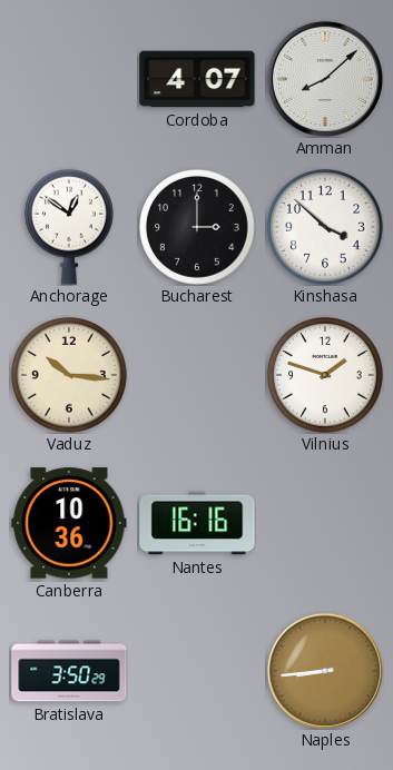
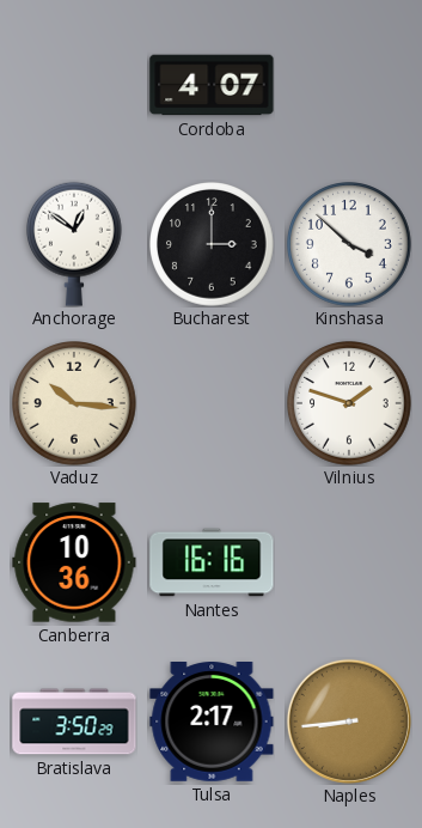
Amman: 8:08 -> none
Tulsa: none -> 2:17
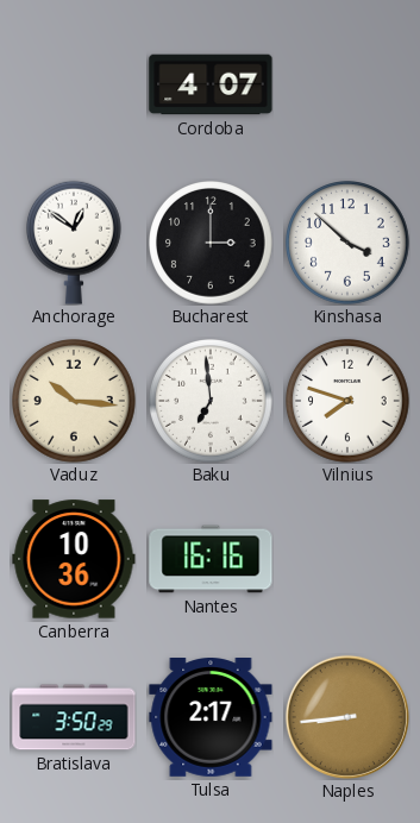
Baku: none -> 6:59
Vilnius: 1:48 -> 7:48
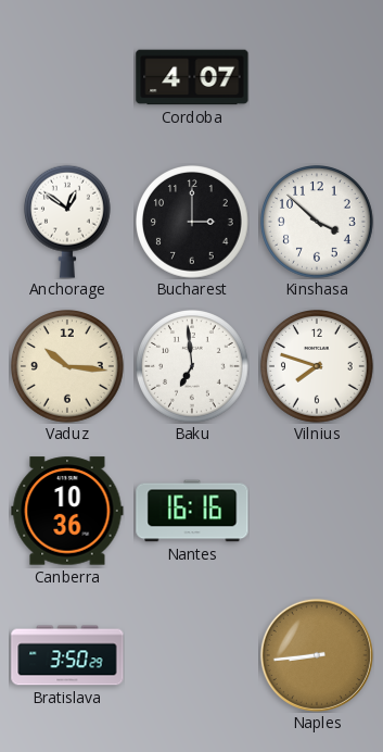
Tulsa: 2:17 -> none
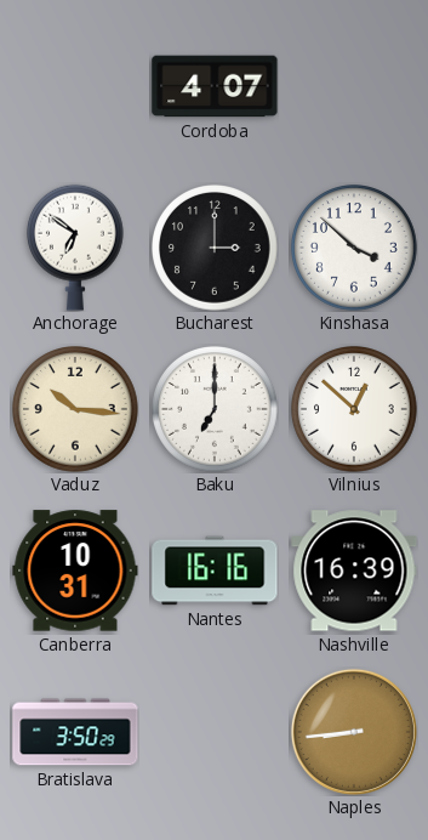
Anchorage: 12:51 -> 6:51
Baku: 6:59 -> 7:00
Vilnius: 7:48 -> 12:52
Canberra: 10:36 -> 10:31
Nashville: none -> 16:39
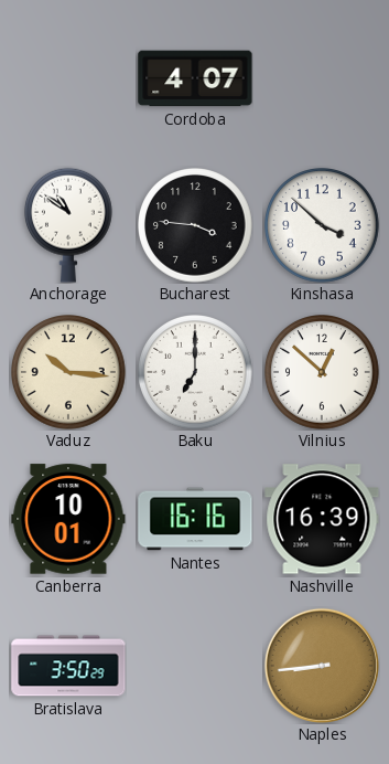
Anchorage: 6:51 -> 10:51
Bucharest: 3:00 -> 3:46
Canberra: 10:31 -> 10:01
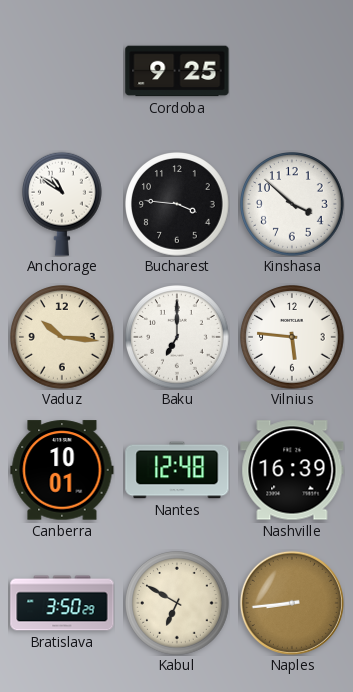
Cordoba: 4:07 -> 9:25
Vilnius: 12:52 -> 5:46
Nantes: 16:16 -> 12:48
Kabul: none -> 6:50
